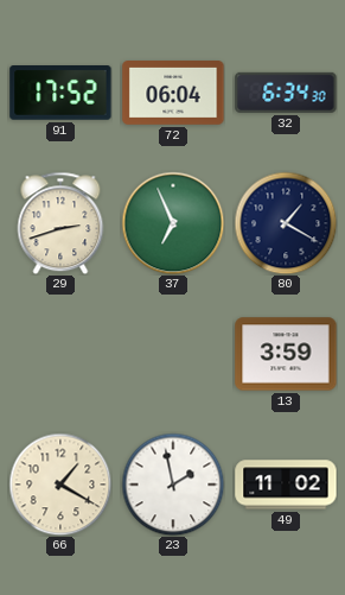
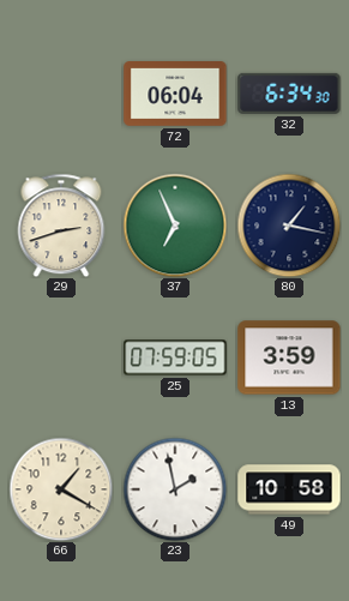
91: 17:52 -> none
80: 1:20 -> 1:17
25: none -> 07:59
49: 11:02 -> 10:58
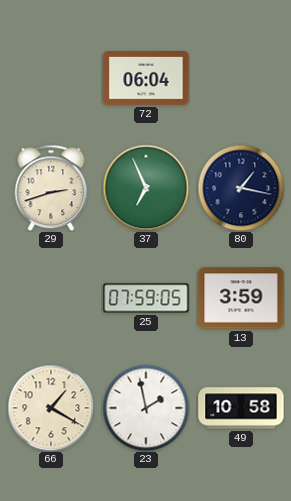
32: 6:34 -> none
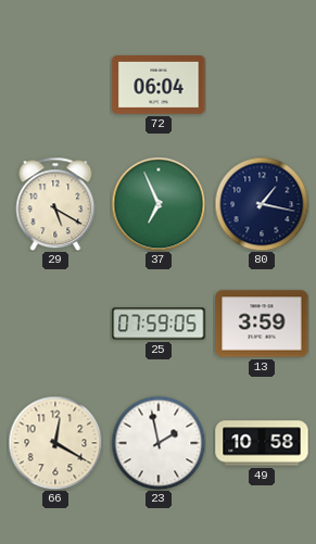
29: 2:42 -> 5:20
66: 1:20 -> 12:20
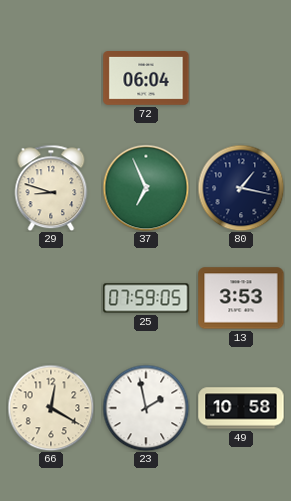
29: 5:20 -> 8:48
13: 3:59 -> 3:53
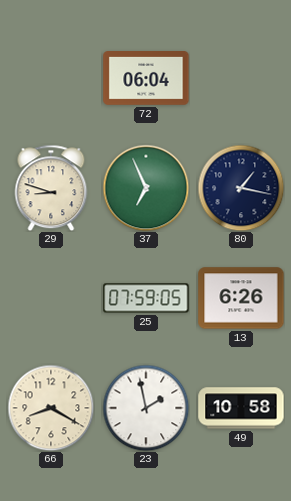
13: 3:53 -> 6:26
66: 12:20 -> 8:20
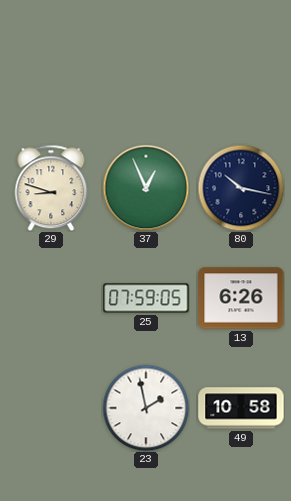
72: 06:04 -> none
37: 6:56 -> 12:56
80: 1:17 -> 10:17
66: 8:20 -> none
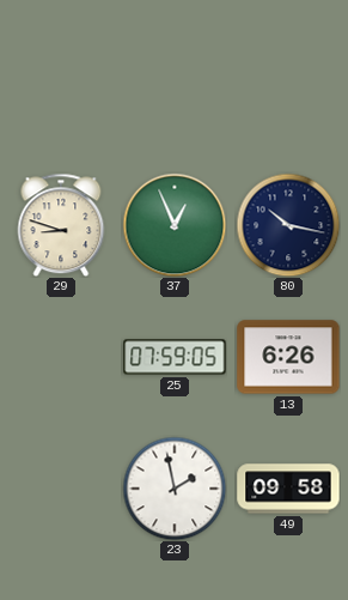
49: 10:58 -> 09:58
